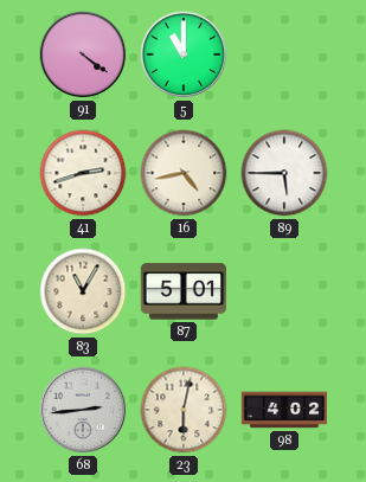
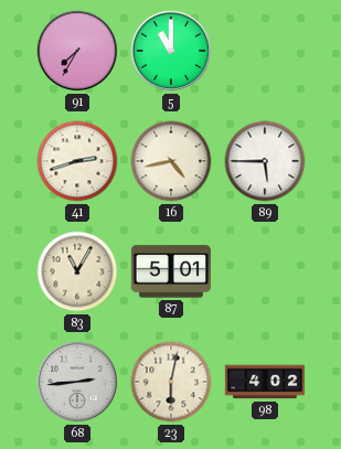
91: 4:21 -> 7:35
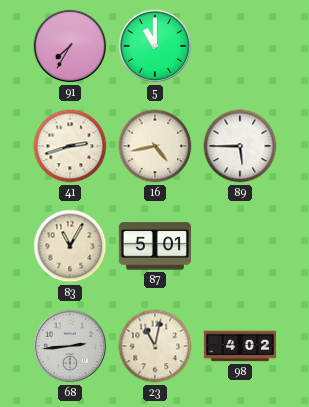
23: 6:02 -> 11:02
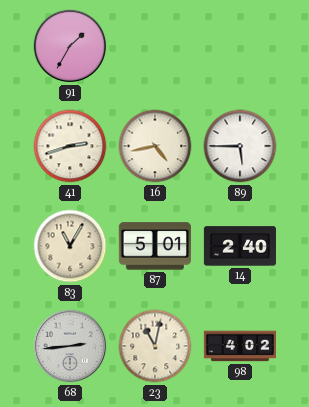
91: 7:35 -> 1:35
5: 11:00 -> none
14: none -> 2:40
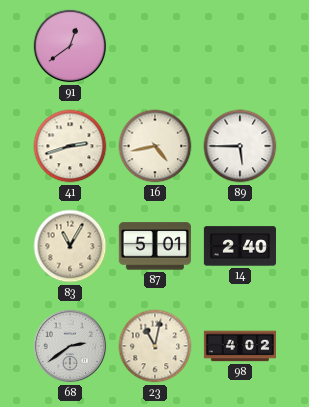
91: 1:35 -> 12:39
68: 2:44 -> 2:39
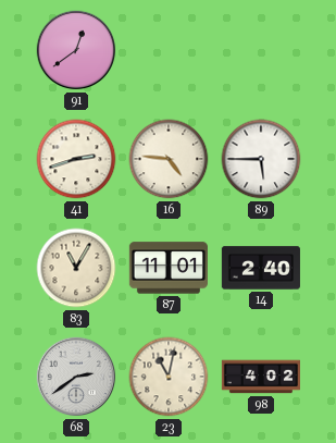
16: 4:43 -> 4:46
87: 5:01 -> 11:01
